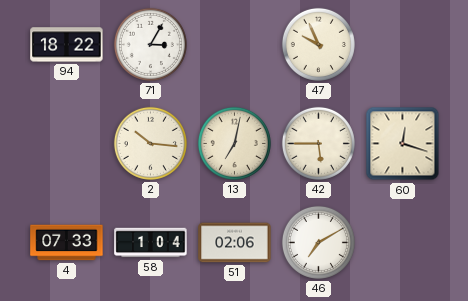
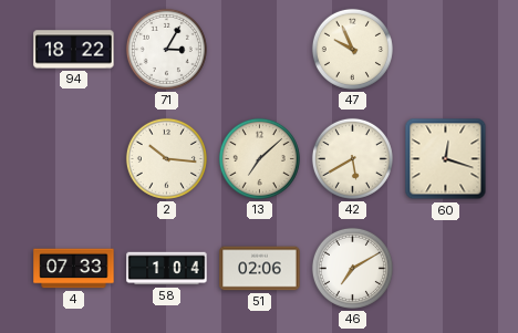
13: 7:02 -> 7:08
42: 5:45 -> 5:40
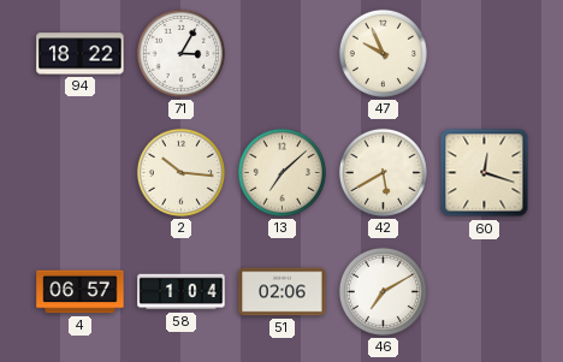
4: 07:33 -> 06:57
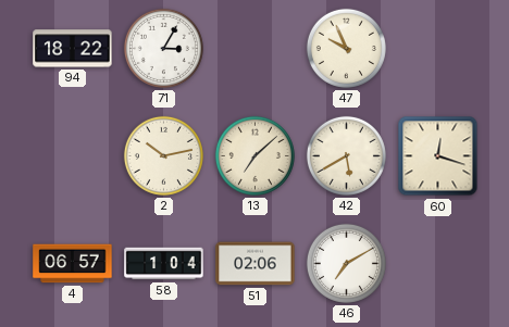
2: 10:16 -> 10:13
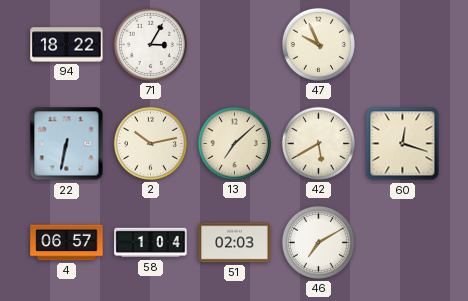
22: none -> 6:32
51: 02:06 -> 02:03
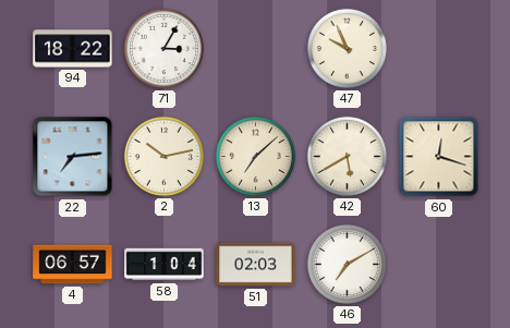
22: 6:32 -> 7:14
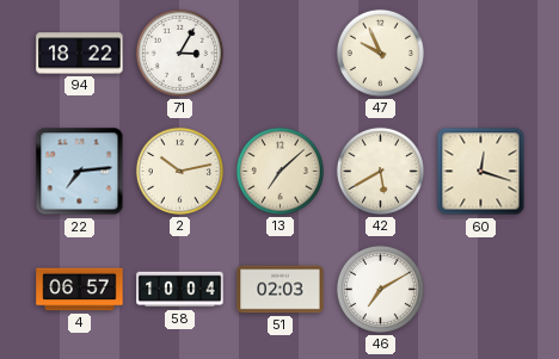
58: 1:04 -> 10:04
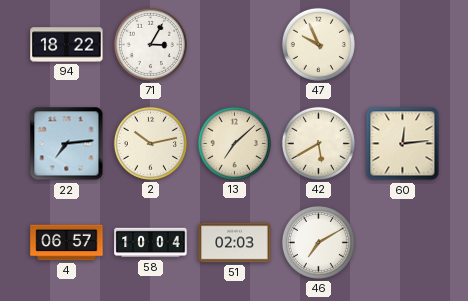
60: 12:18 -> 12:14
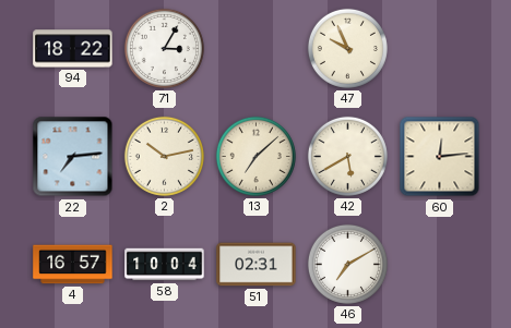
4: 06:57 -> 16:57
51: 02:03 -> 02:31
